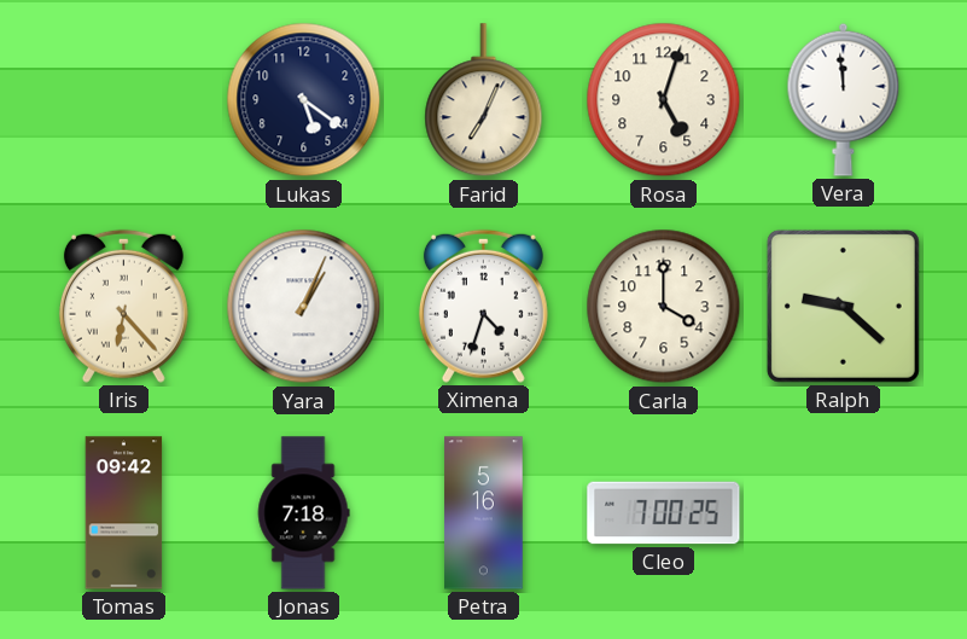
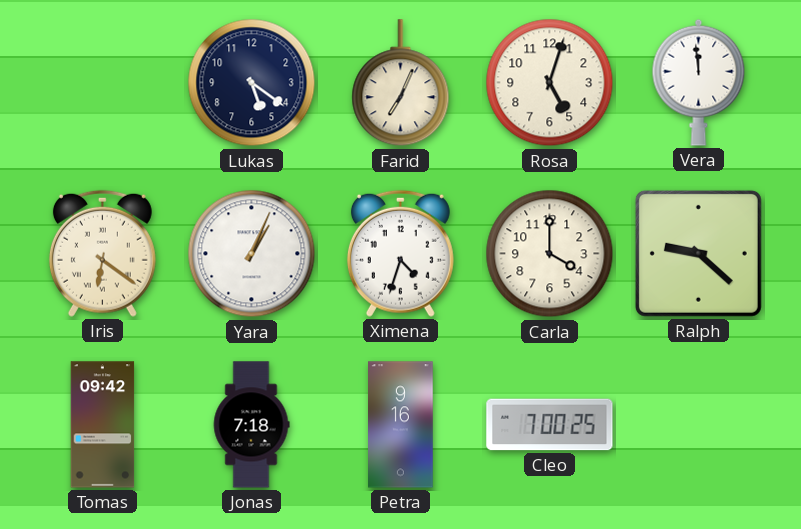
Iris: 6:23 -> 6:21
Petra: 5:16 -> 9:16
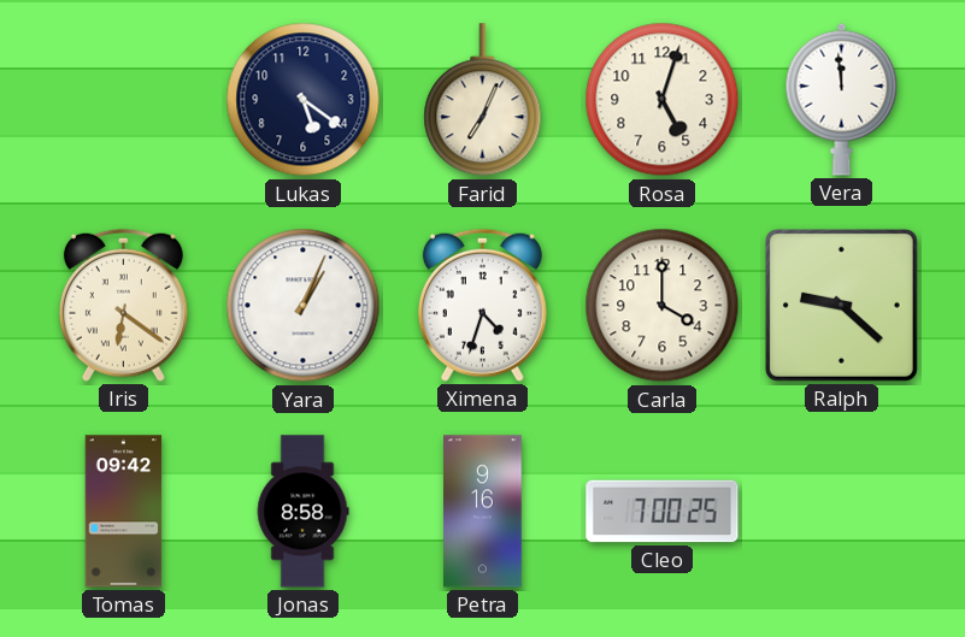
Jonas: 7:18 -> 8:58
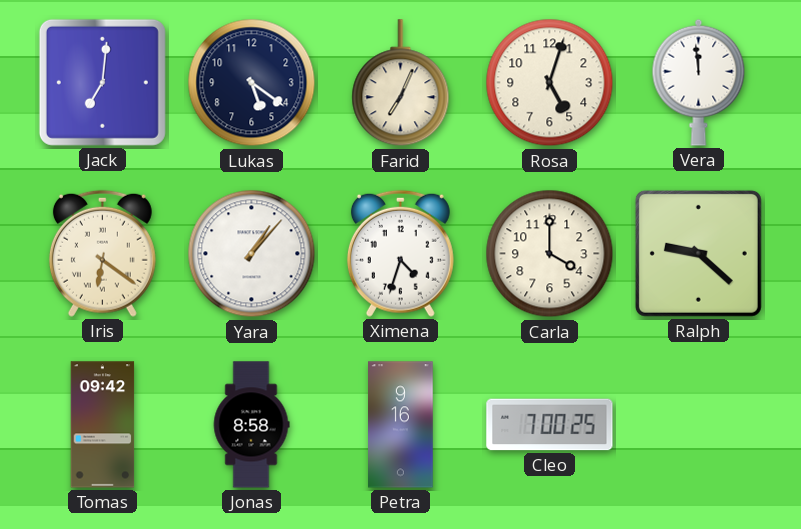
Jack: none -> 7:01
Yara: 1:04 -> 1:07
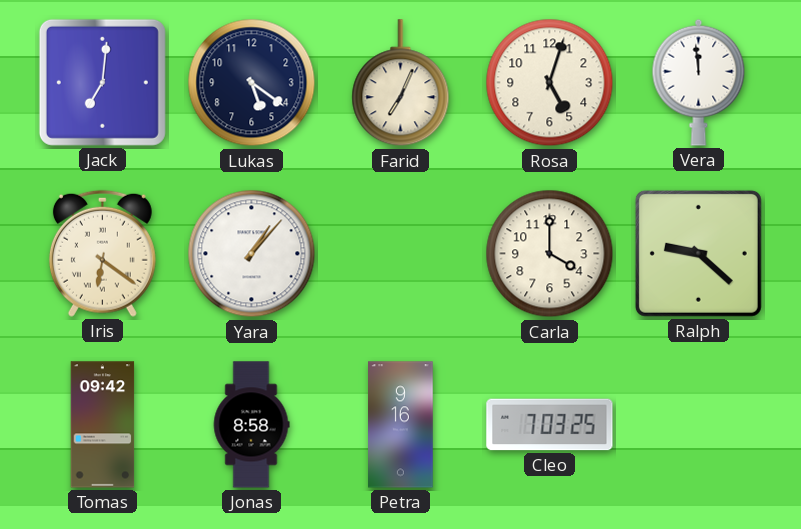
Ximena: 4:33 -> none
Cleo: 7:00 -> 7:03
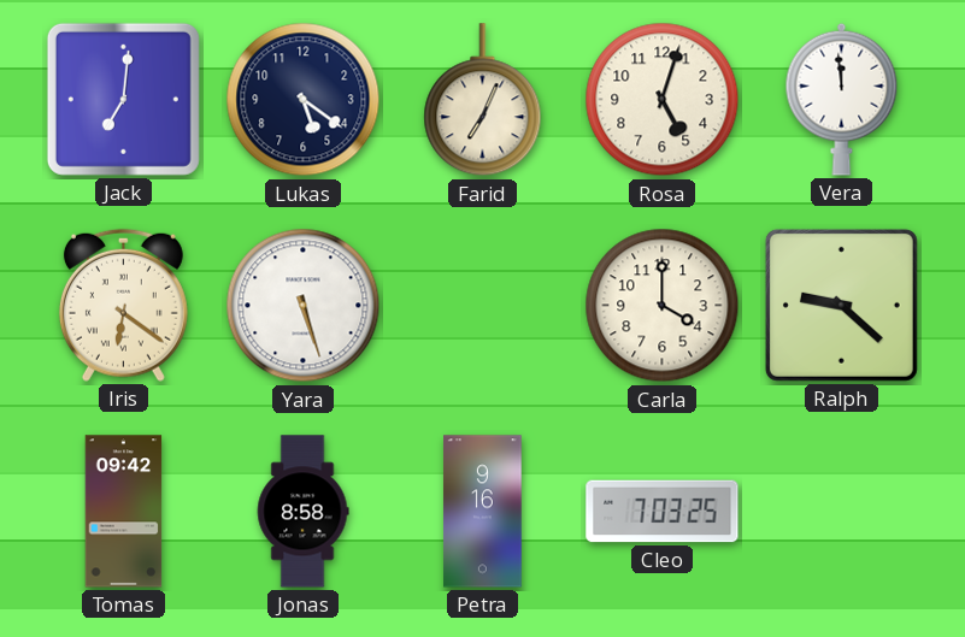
Yara: 1:07 -> 5:27
